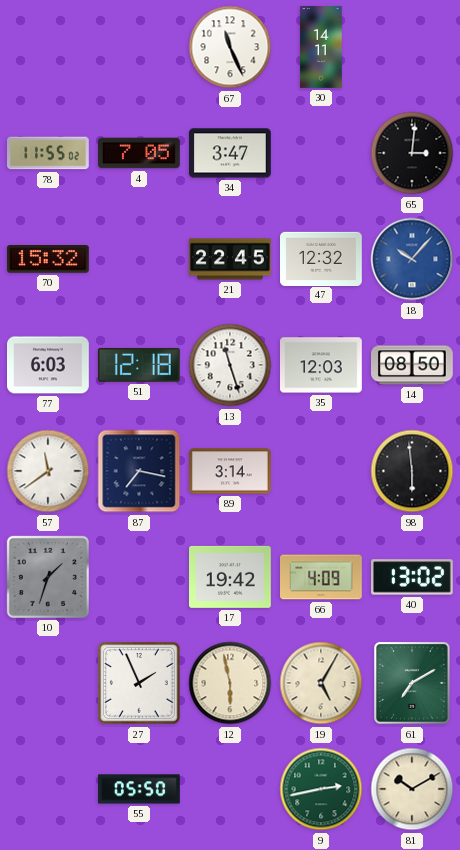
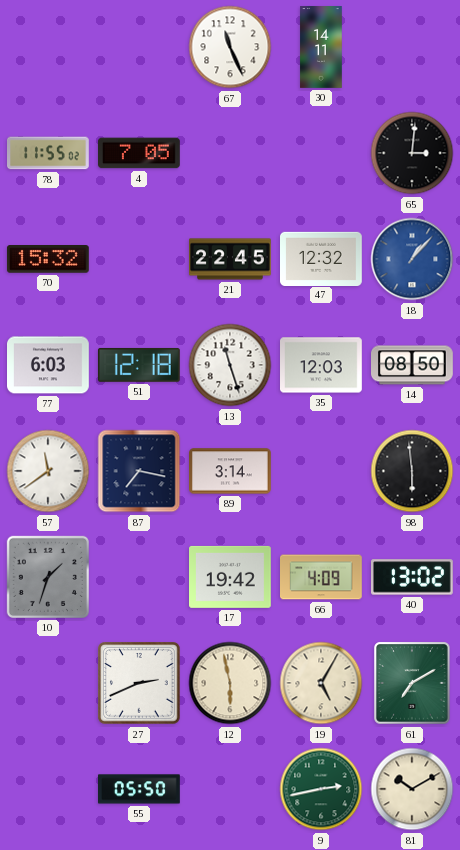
34: 3:47 -> none
18: 10:07 -> 1:07
27: 1:56 -> 2:41
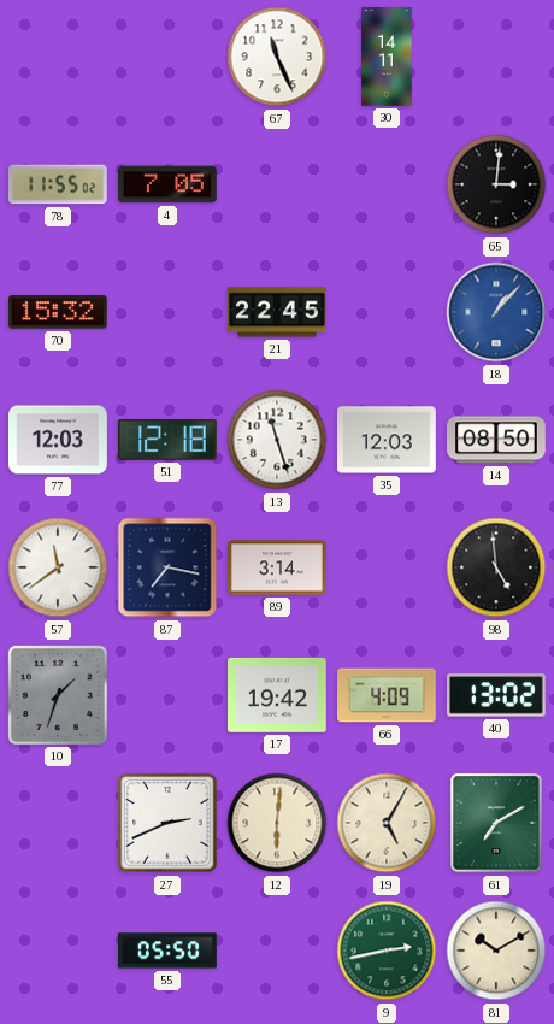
47: 12:32 -> none
77: 6:03 -> 12:03
98: 5:59 -> 4:59
12: 5:58 -> 6:01
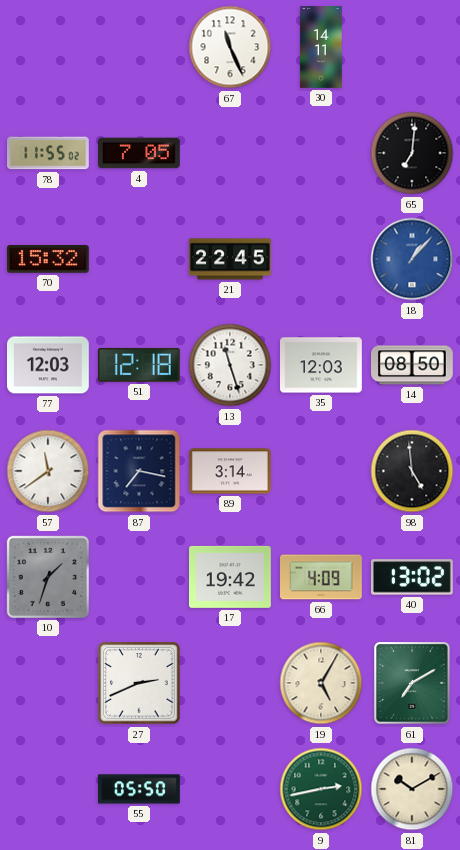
65: 3:01 -> 7:01
12: 6:01 -> none
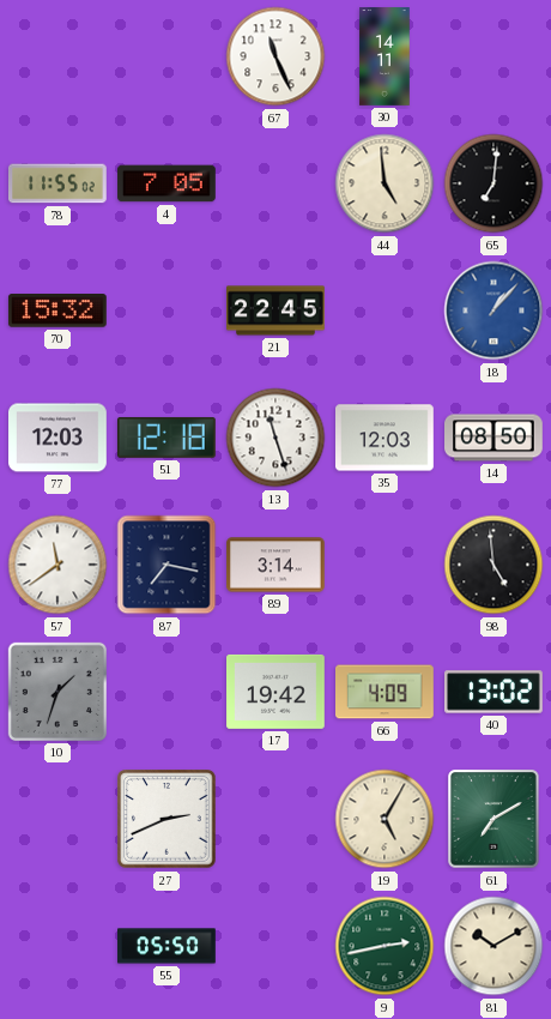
44: none -> 4:59
